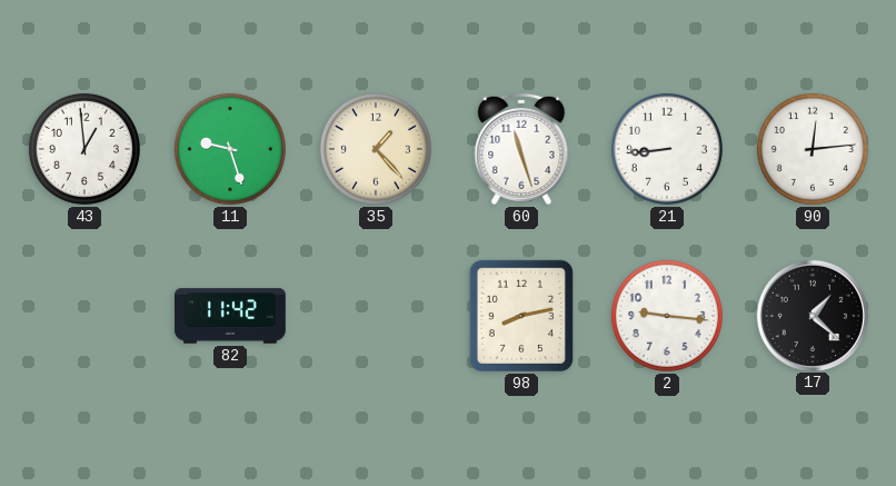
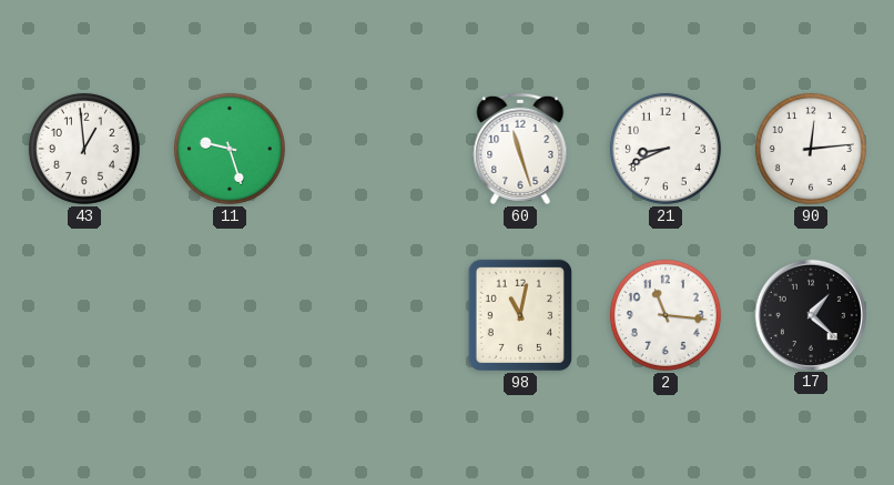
35: 1:23 -> none
21: 8:44 -> 8:41
82: 11:42 -> none
98: 8:13 -> 11:02
2: 9:16 -> 11:16
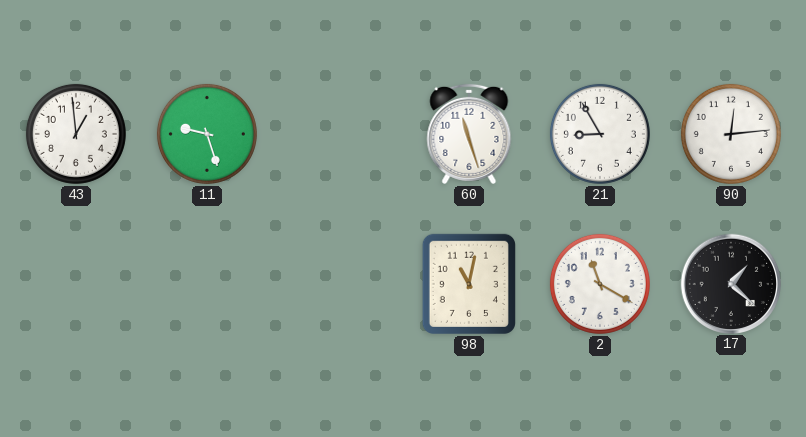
21: 8:41 -> 8:55
2: 11:16 -> 11:20
